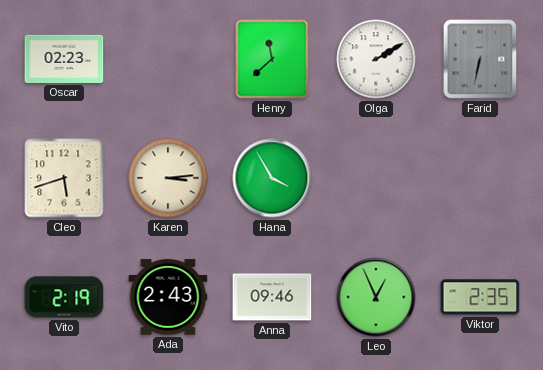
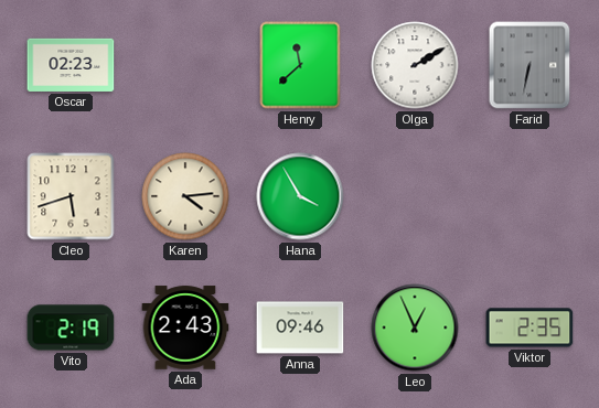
Karen: 3:14 -> 4:14
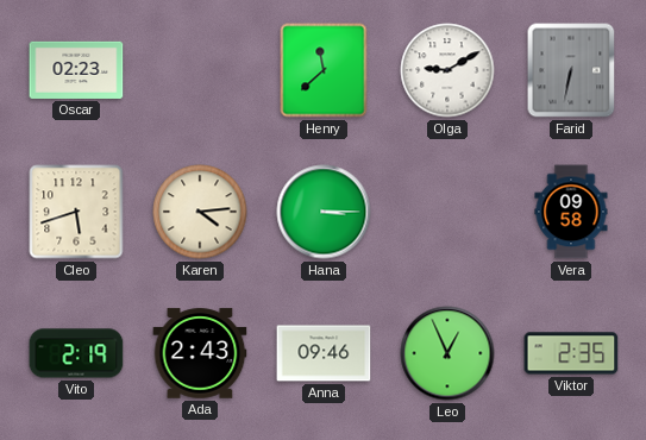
Olga: 2:10 -> 9:10
Hana: 3:55 -> 3:15
Vera: none -> 09:58
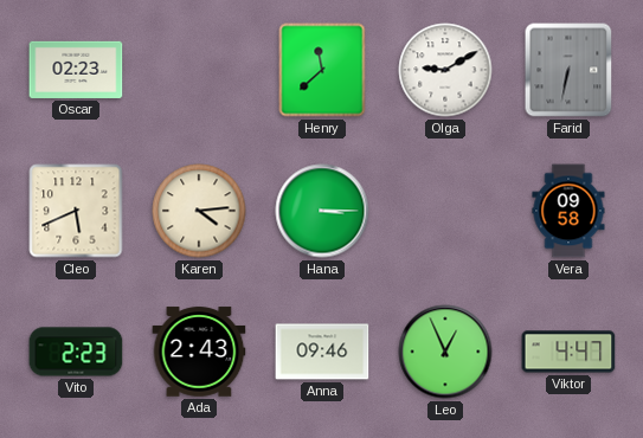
Cleo: 5:42 -> 5:41
Vito: 2:19 -> 2:23
Viktor: 2:35 -> 4:47
